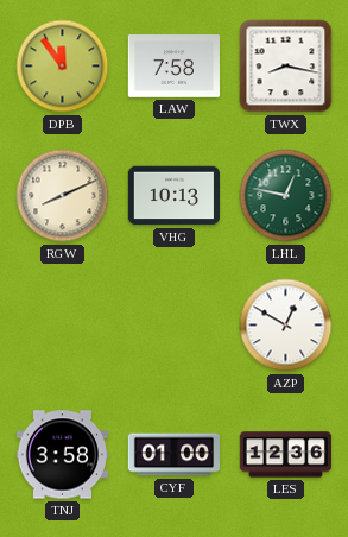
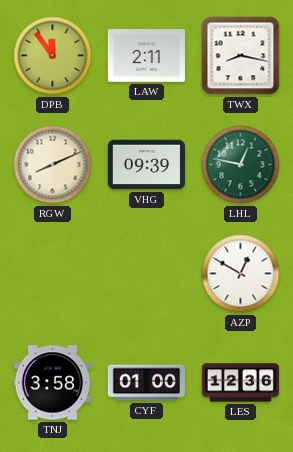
LAW: 7:58 -> 2:11
VHG: 10:13 -> 09:39
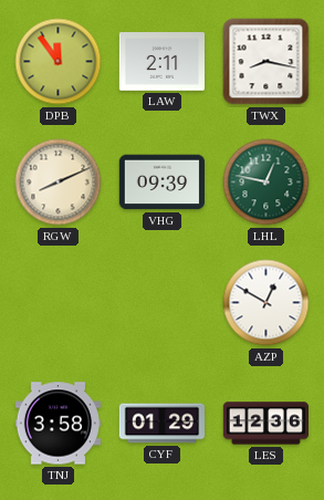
CYF: 01:00 -> 01:29
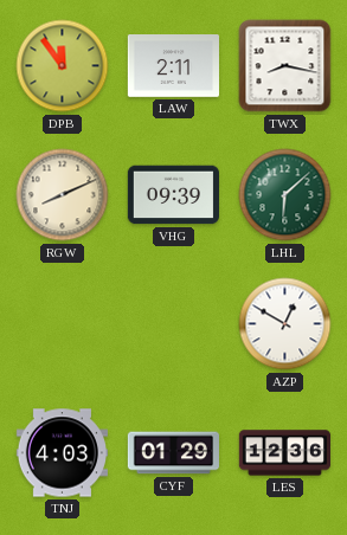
LHL: 12:47 -> 6:08
TNJ: 3:58 -> 4:03
